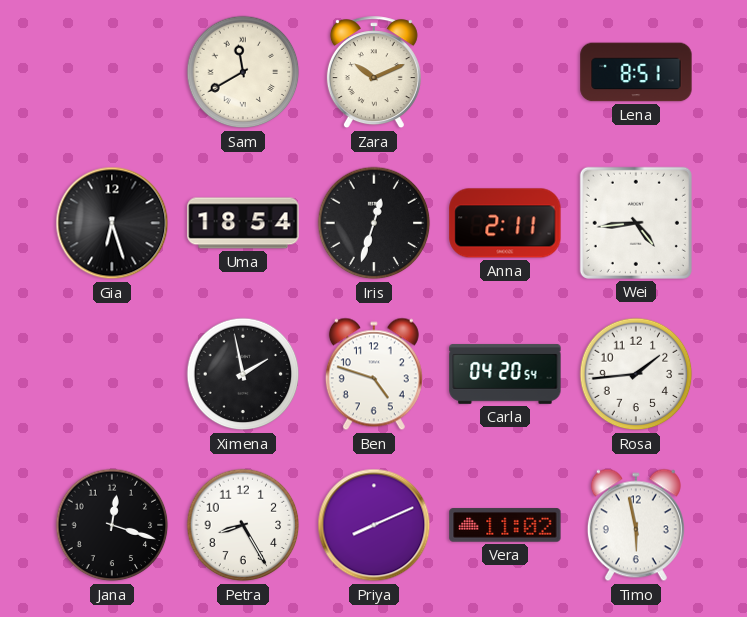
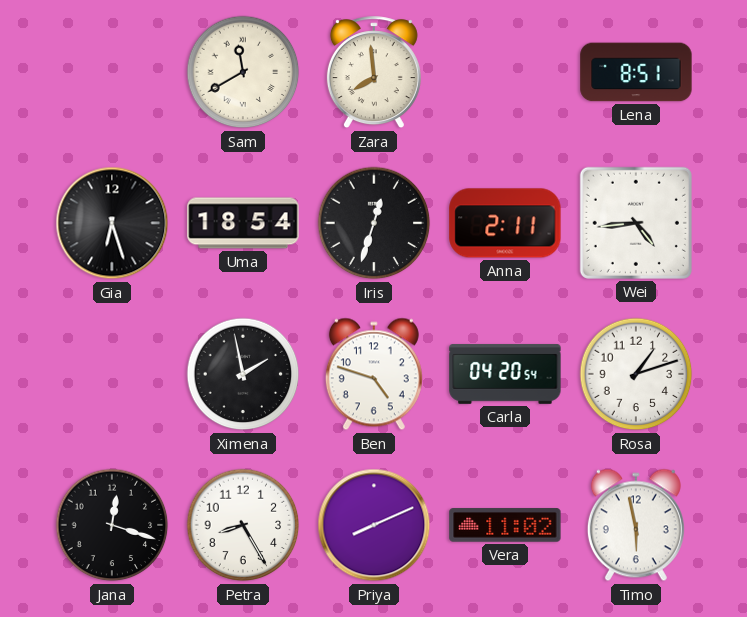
Zara: 10:11 -> 7:59
Rosa: 1:44 -> 1:12
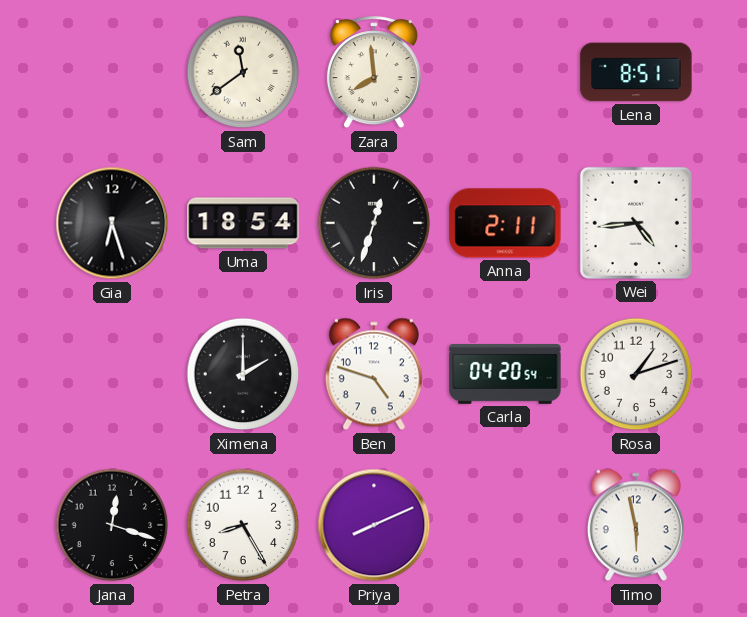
Sam: 11:40 -> 11:39
Ximena: 1:58 -> 2:00
Vera: 11:02 -> none
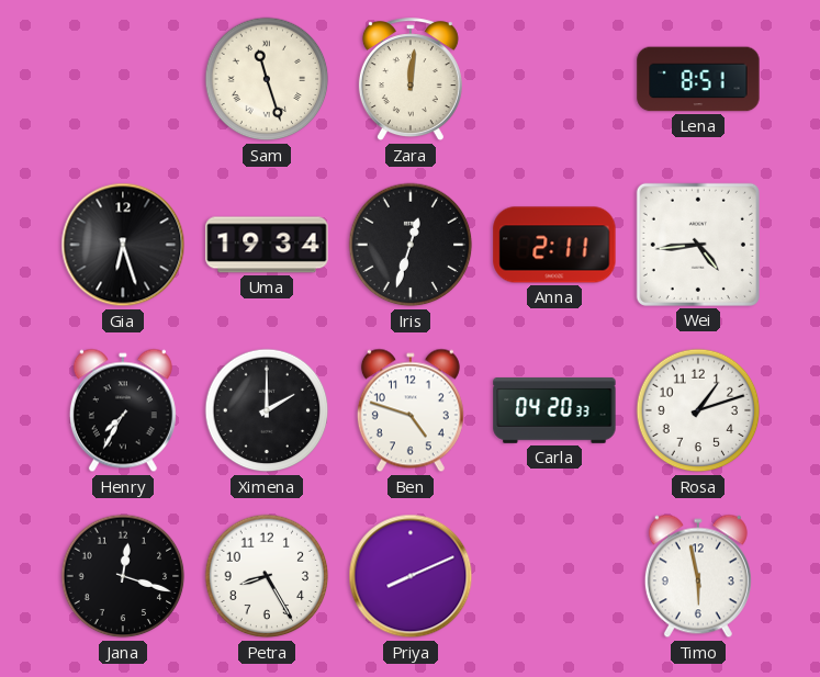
Sam: 11:39 -> 11:27
Zara: 7:59 -> 12:01
Uma: 18:54 -> 19:34
Henry: none -> 7:35
Carla: 04:20:54 -> 04:20:33
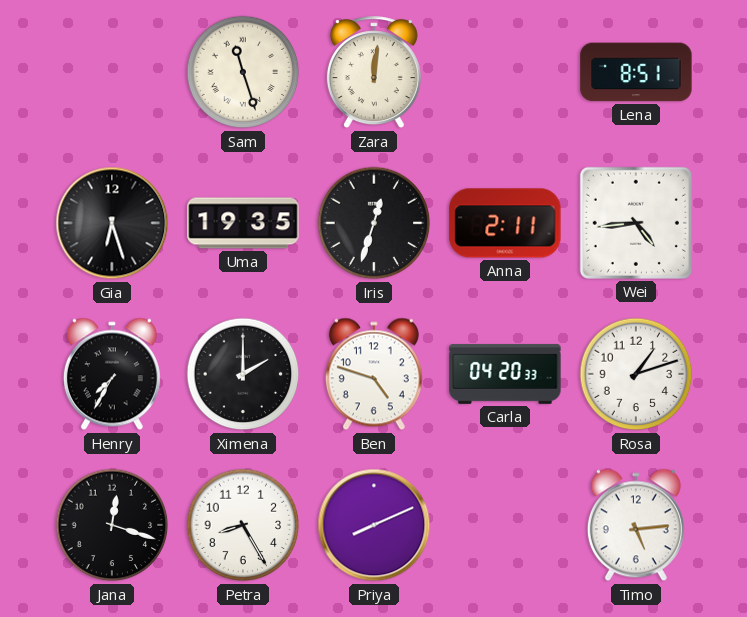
Uma: 19:34 -> 19:35
Timo: 5:58 -> 5:14
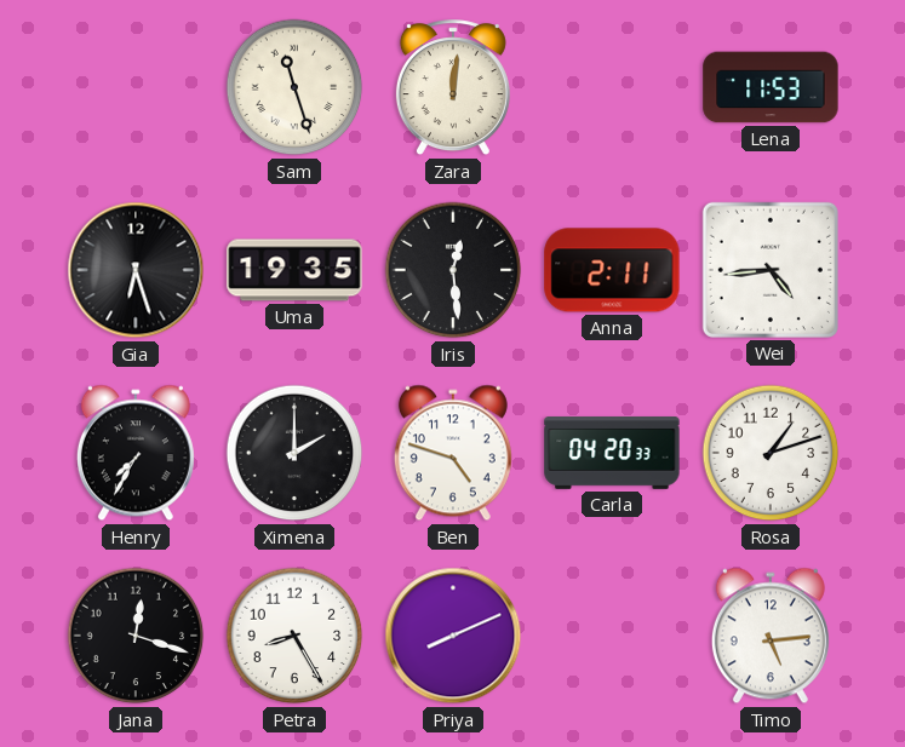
Lena: 8:51 -> 11:53
Iris: 12:33 -> 12:29
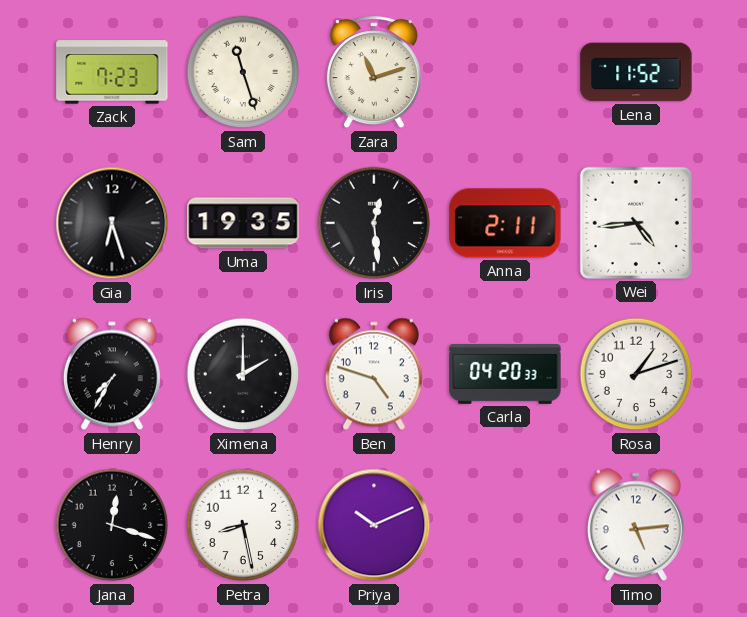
Zack: none -> 7:23
Zara: 12:01 -> 11:12
Lena: 11:53 -> 11:52
Petra: 8:25 -> 8:28
Priya: 8:11 -> 10:11
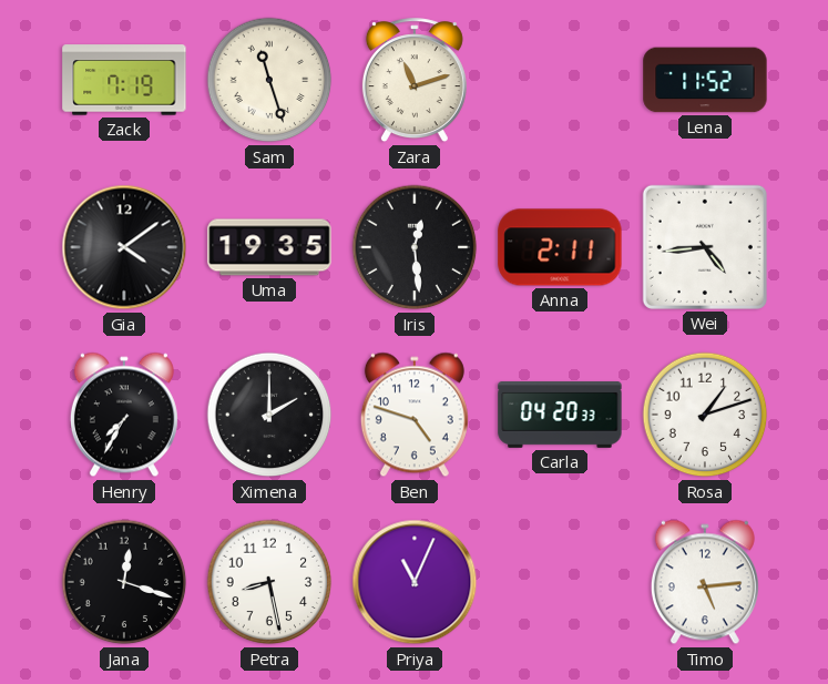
Zack: 7:23 -> 7:19
Gia: 6:27 -> 4:09
Priya: 10:11 -> 11:04
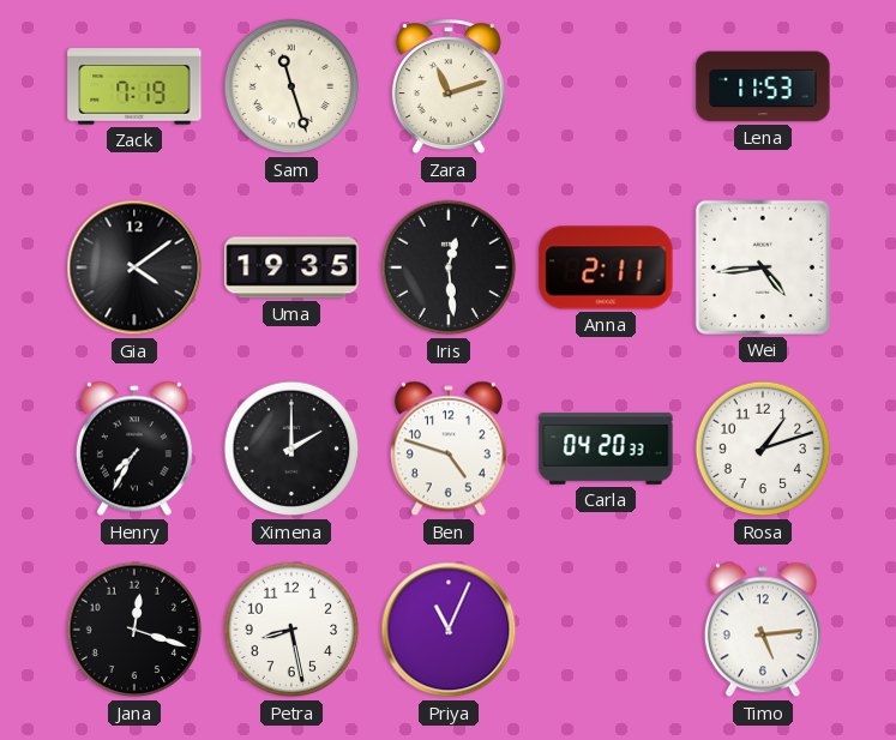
Lena: 11:52 -> 11:53
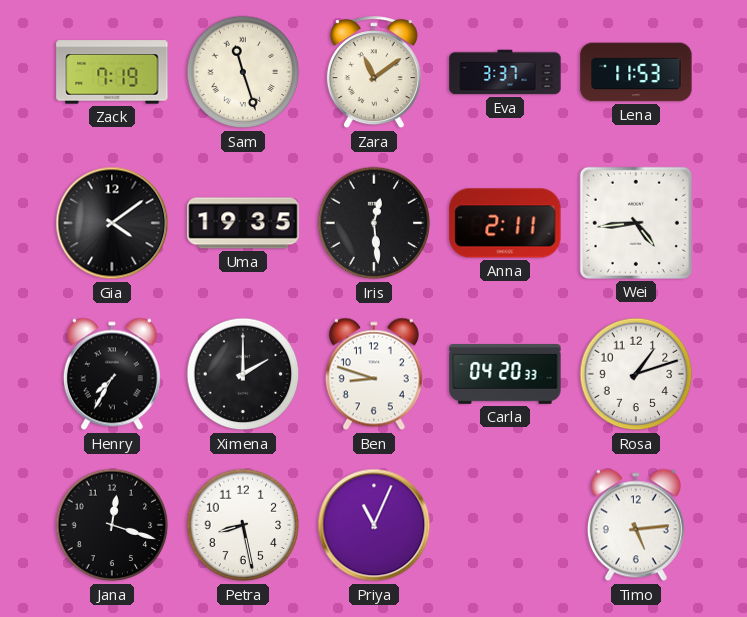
Zara: 11:12 -> 11:09
Eva: none -> 3:37
Ben: 4:48 -> 8:48
